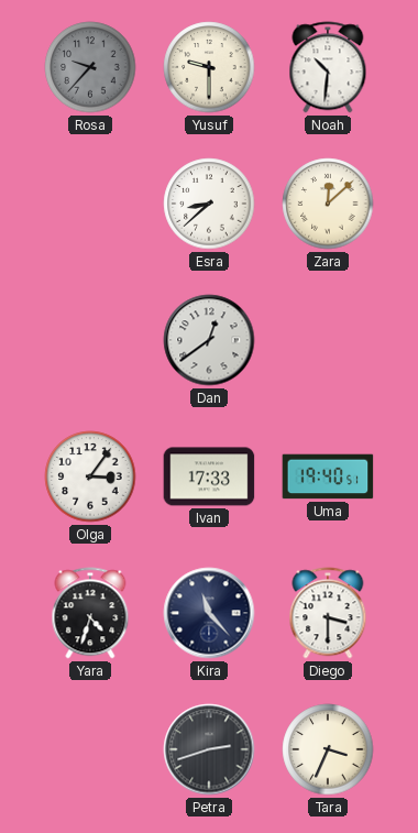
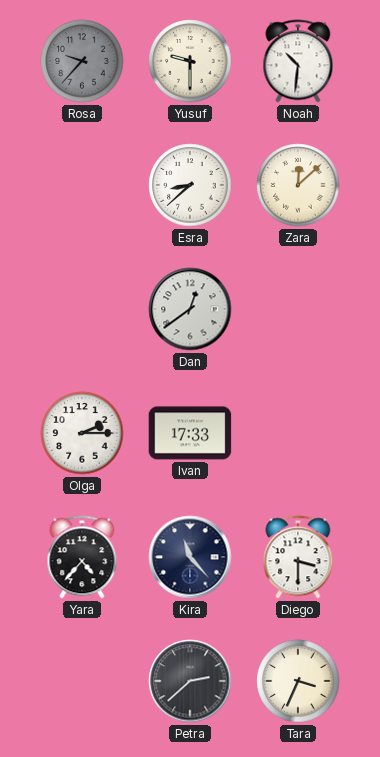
Olga: 3:06 -> 2:15
Uma: 19:40 -> none
Yara: 4:33 -> 4:37
Petra: 2:42 -> 2:38
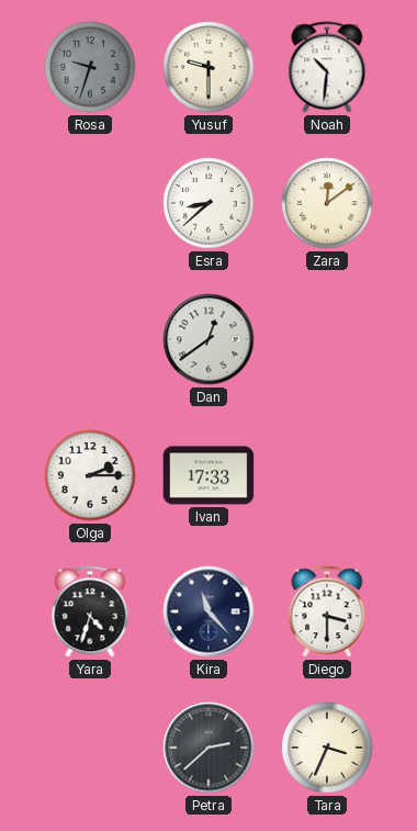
Rosa: 9:37 -> 9:33
Zara: 12:08 -> 12:09
Yara: 4:37 -> 4:33
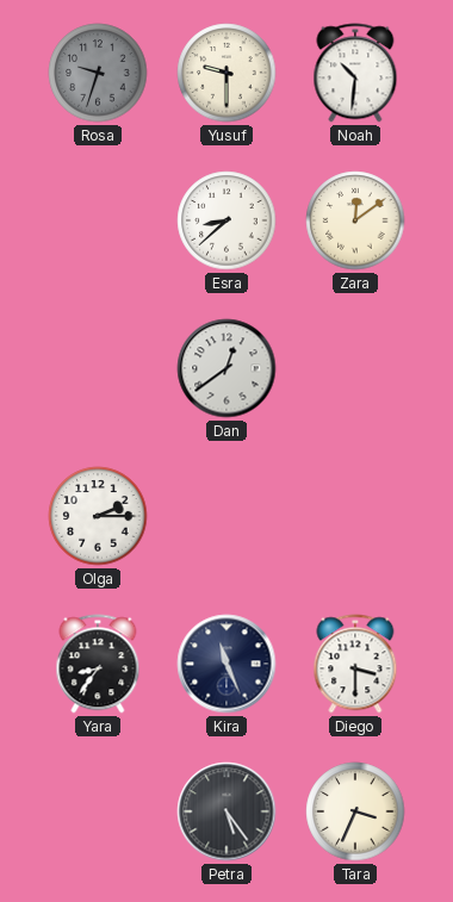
Ivan: 17:33 -> none
Yara: 4:33 -> 8:36
Kira: 11:23 -> 11:26
Petra: 2:38 -> 5:24
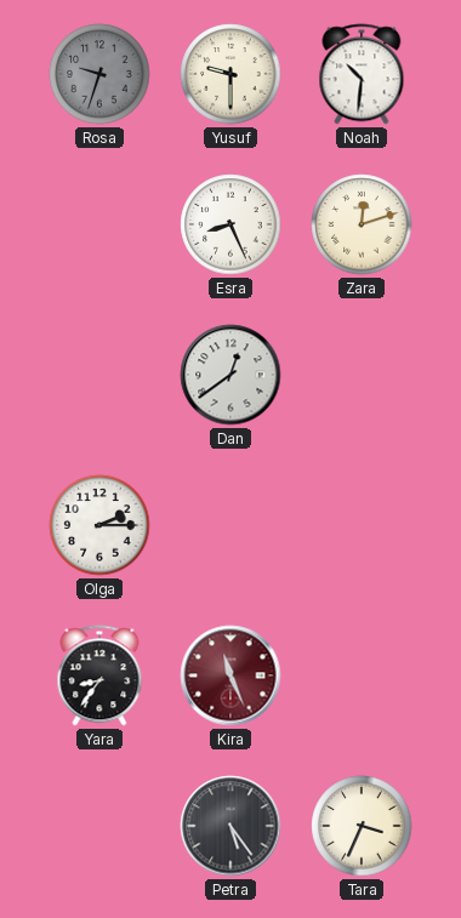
Esra: 8:38 -> 8:26
Zara: 12:09 -> 12:12
Kira dial: navy -> burgundy
Diego: 3:30 -> none
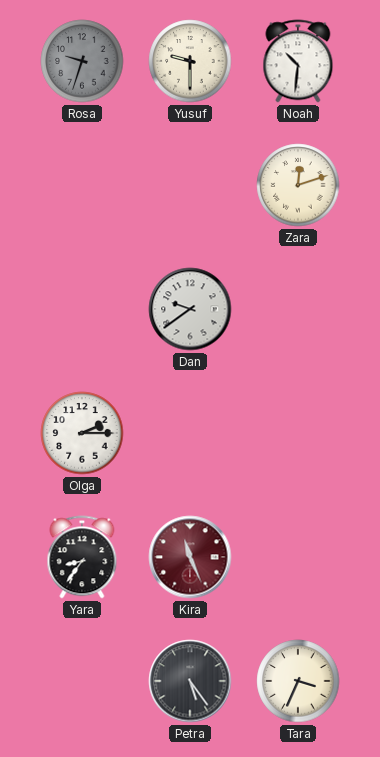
Esra: 8:26 -> none
Dan: 12:39 -> 9:39
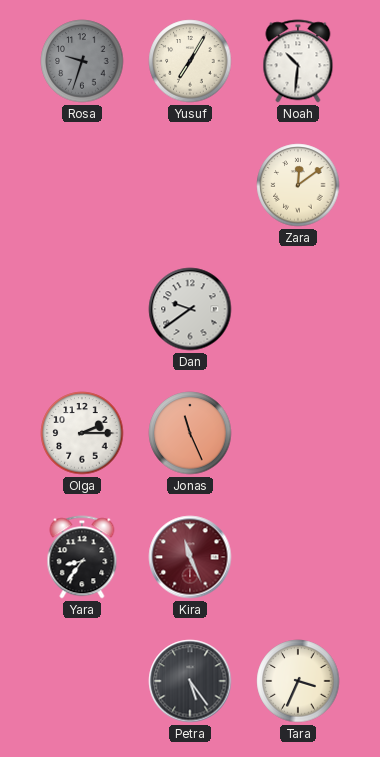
Yusuf: 9:30 -> 7:05
Zara: 12:12 -> 12:09
Jonas: none -> 11:26
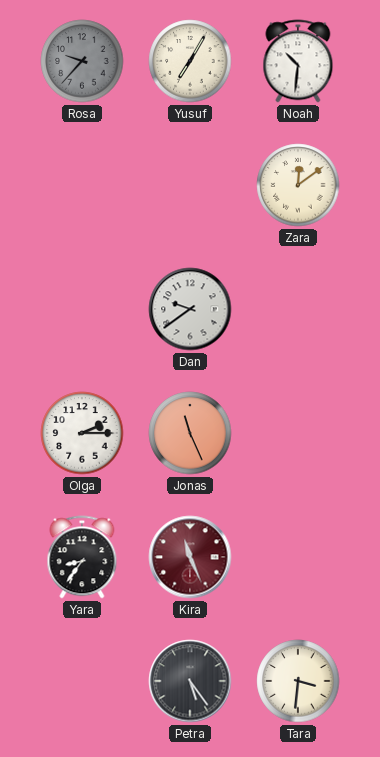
Rosa: 9:33 -> 9:37
Tara: 3:34 -> 3:31
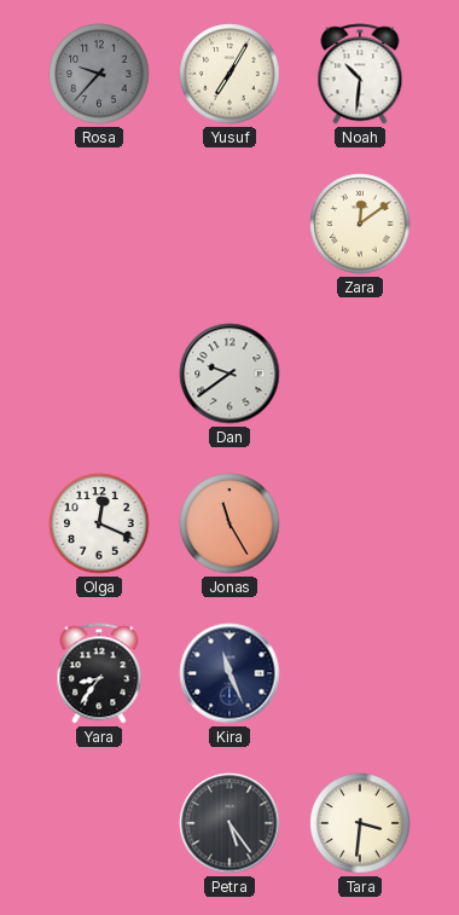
Olga: 2:15 -> 12:19
Jonas: 11:26 -> 11:25
Kira dial: burgundy -> navy
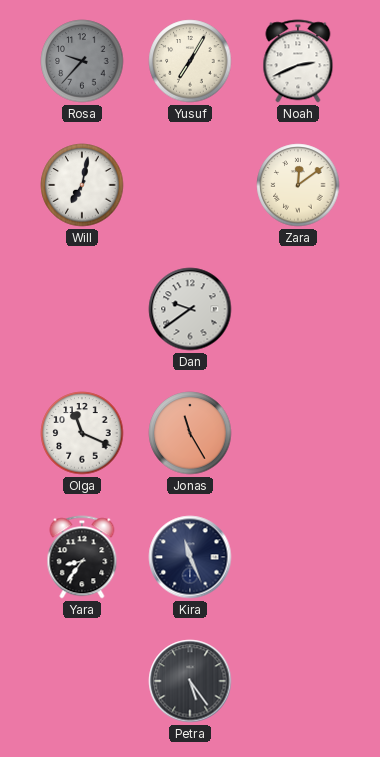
Noah: 10:31 -> 2:41
Will: none -> 7:02
Olga: 12:19 -> 11:19
Tara: 3:31 -> none
